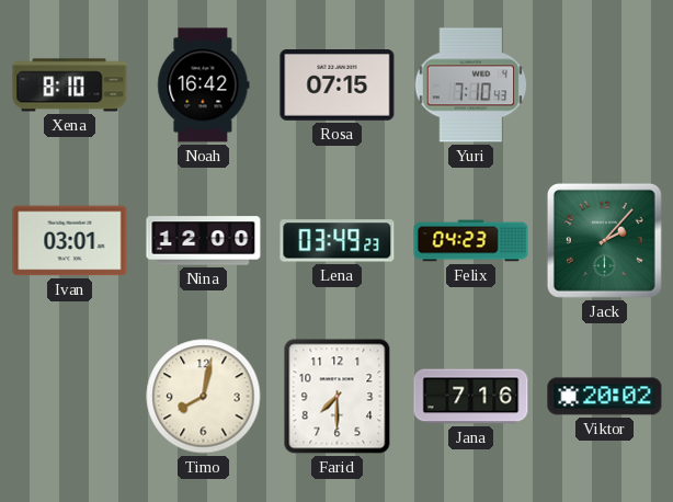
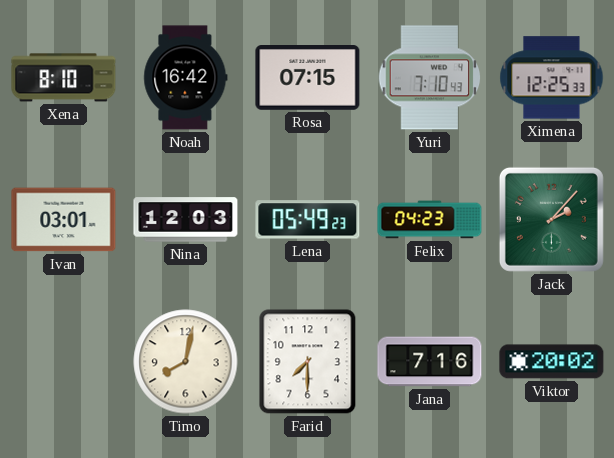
Ximena: none -> 12:25
Nina: 12:00 -> 12:03
Lena: 03:49 -> 05:49
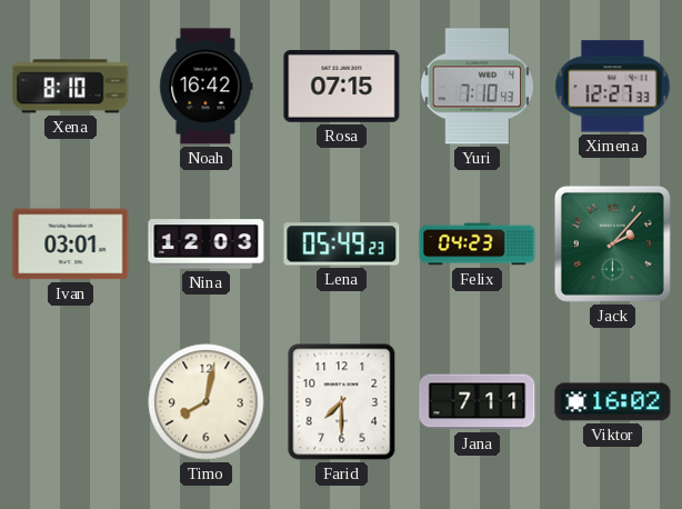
Ximena: 12:25 -> 12:27
Jana: 7:16 -> 7:11
Viktor: 20:02 -> 16:02
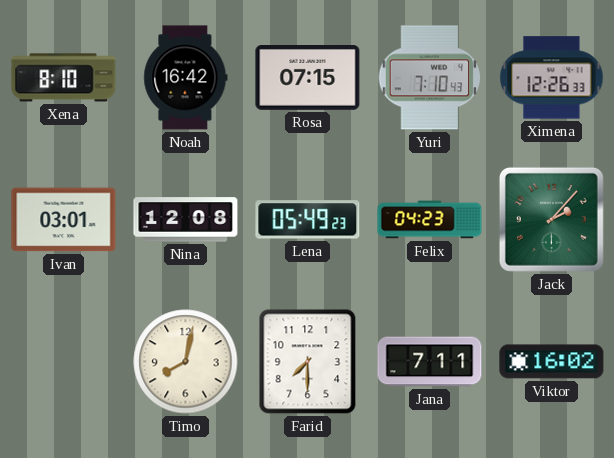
Ximena: 12:27 -> 12:26
Nina: 12:03 -> 12:08
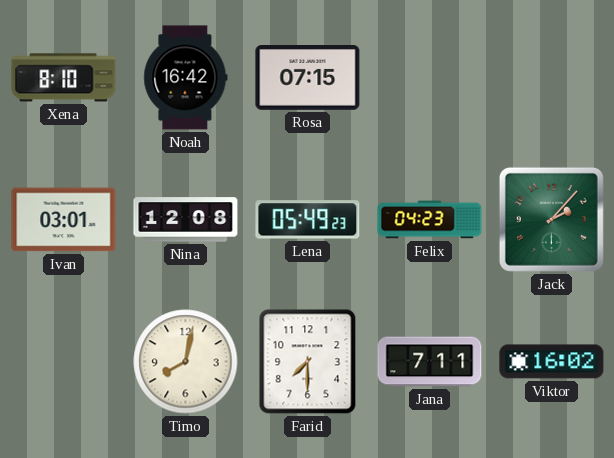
Yuri: 7:10 -> none
Ximena: 12:26 -> none
